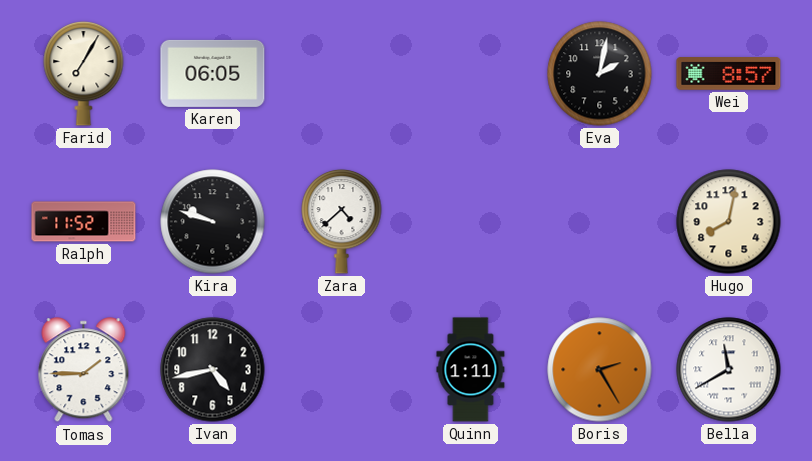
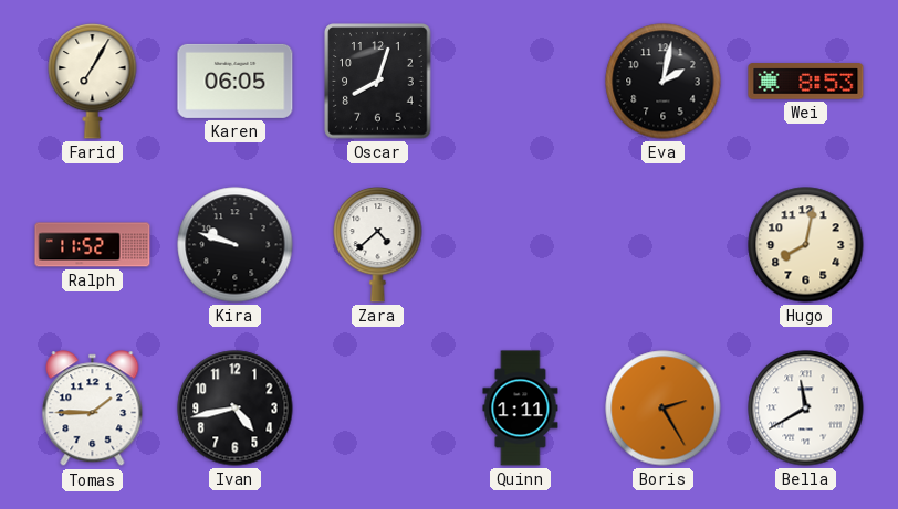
Oscar: none -> 8:03
Wei: 8:57 -> 8:53
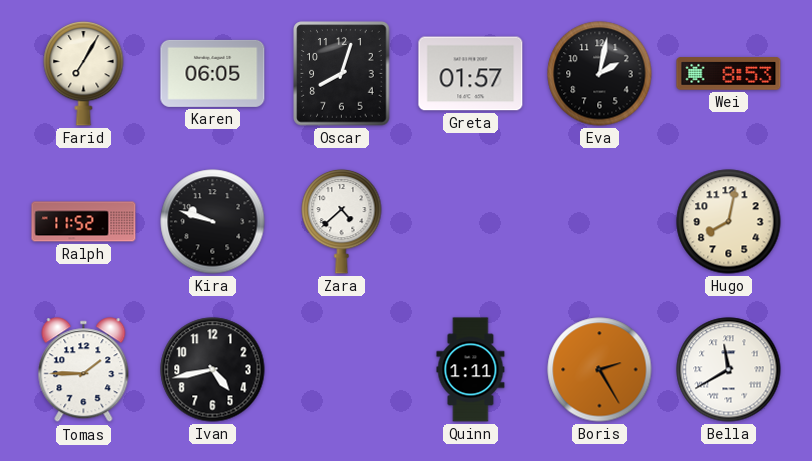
Greta: none -> 01:57
